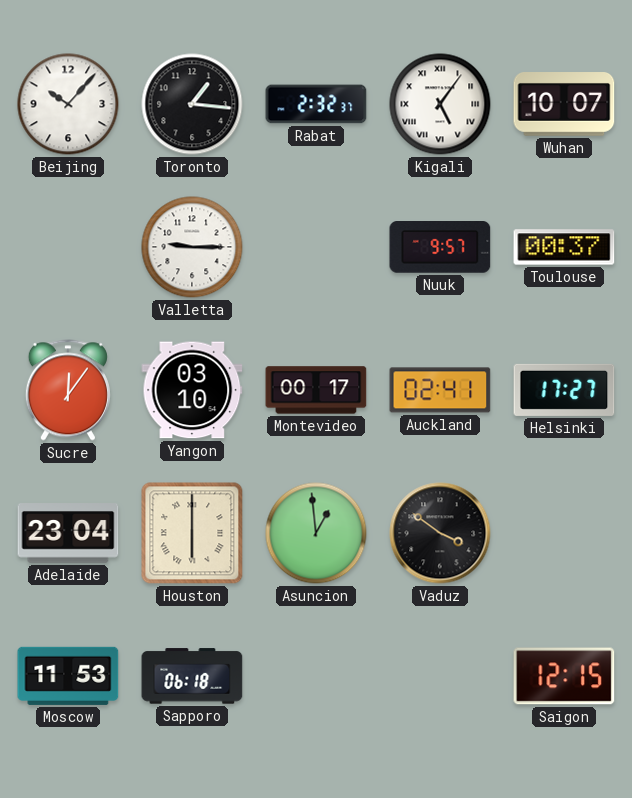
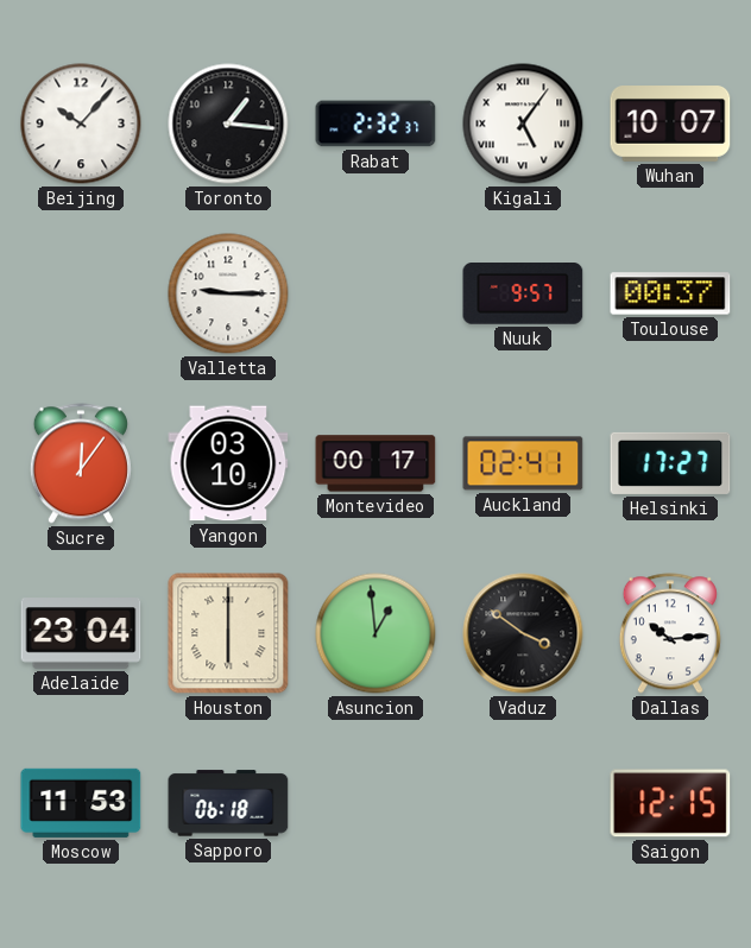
Dallas: none -> 10:14
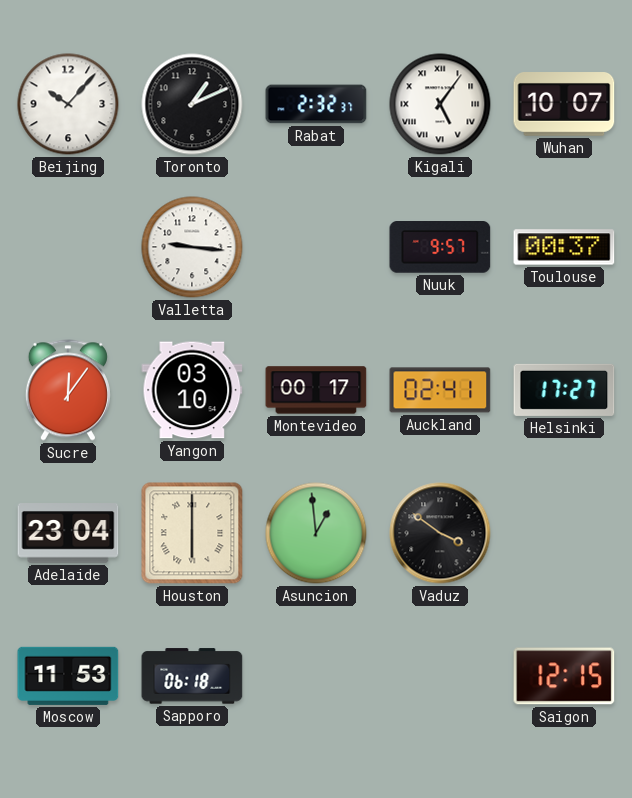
Toronto: 1:16 -> 1:11
Valletta: 9:15 -> 9:16
Dallas: 10:14 -> none
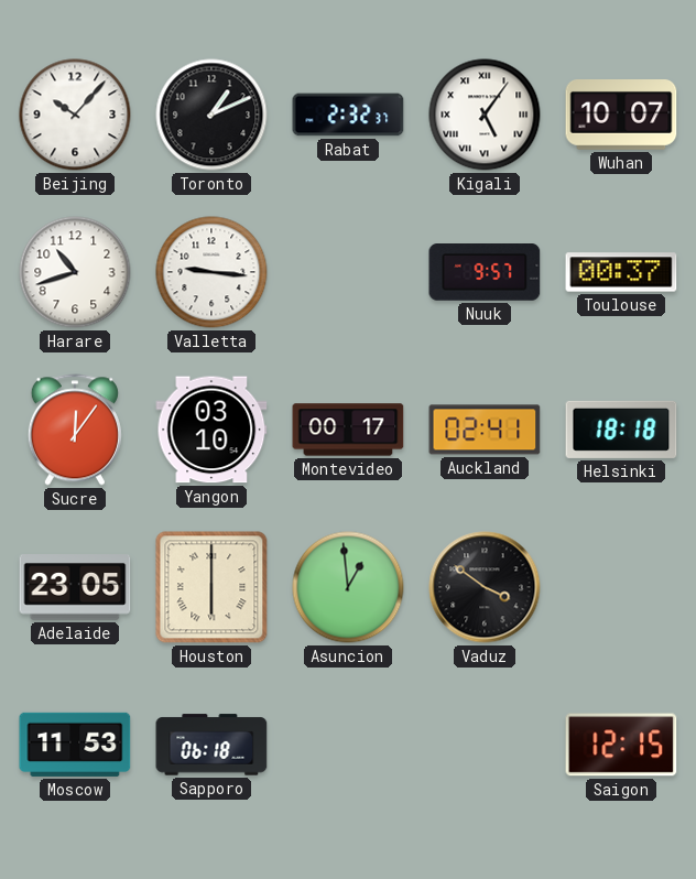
Harare: none -> 10:42
Helsinki: 17:27 -> 18:18
Adelaide: 23:04 -> 23:05
